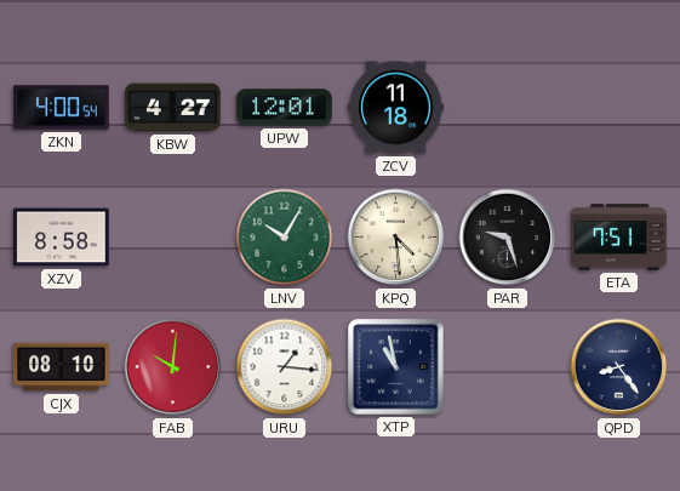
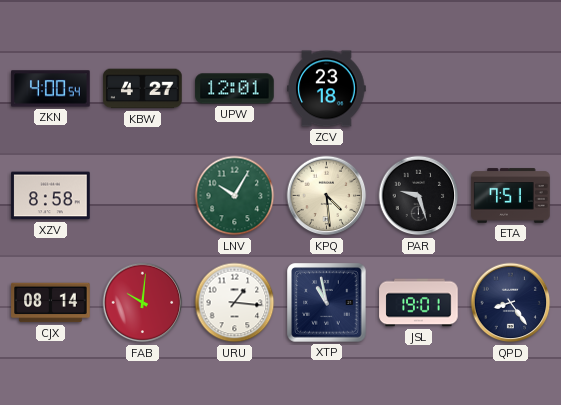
ZCV: 11:18 -> 23:18
CJX: 08:10 -> 08:14
JSL: none -> 19:01
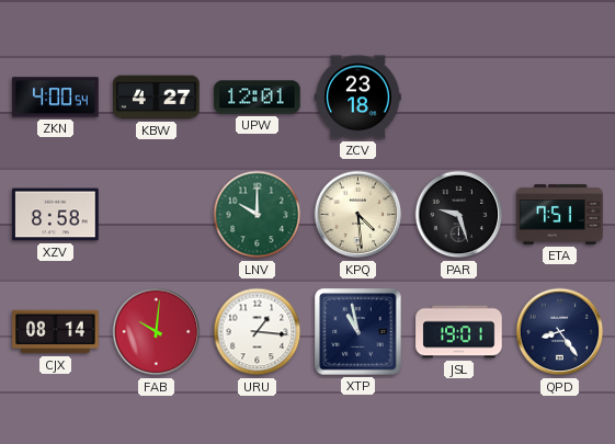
LNV: 10:05 -> 10:00
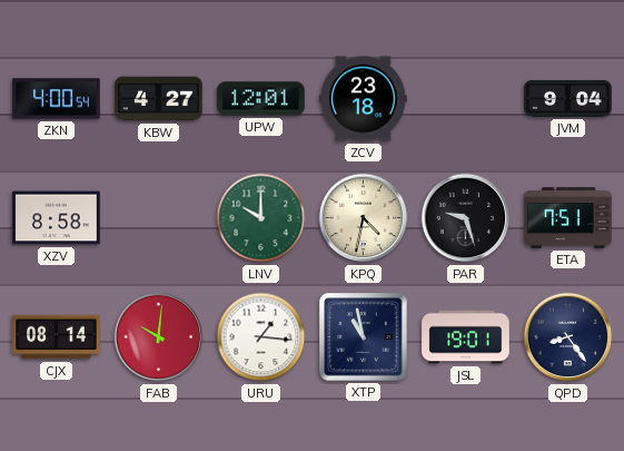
JVM: none -> 9:04
KPQ: 4:29 -> 4:32
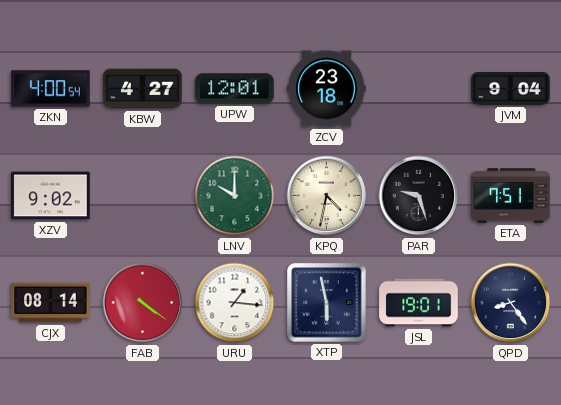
XZV: 8:58 -> 9:02
FAB: 10:01 -> 4:21
XTP: 10:58 -> 5:58
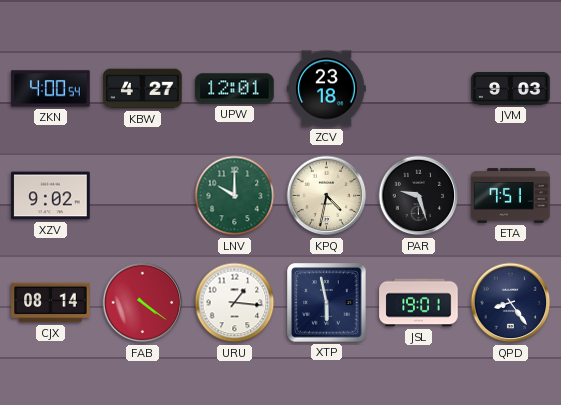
JVM: 9:04 -> 9:03
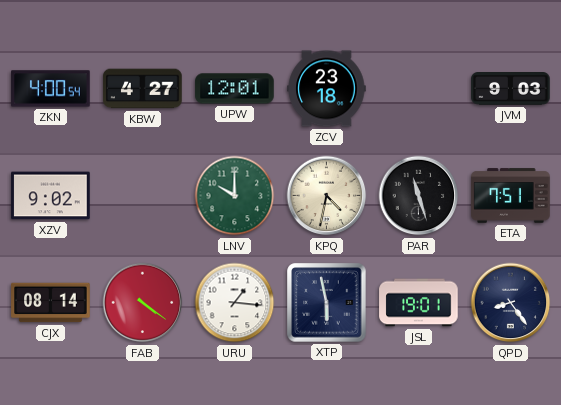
PAR: 9:27 -> 11:27
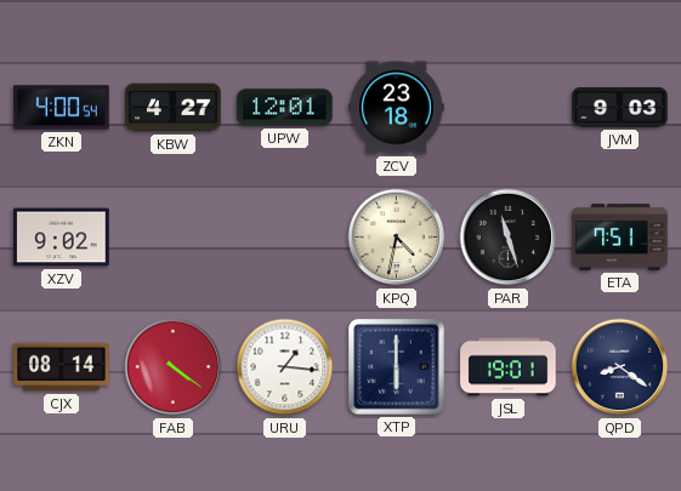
LNV: 10:00 -> none
XTP: 5:58 -> 6:00
QPD: 8:24 -> 8:21
